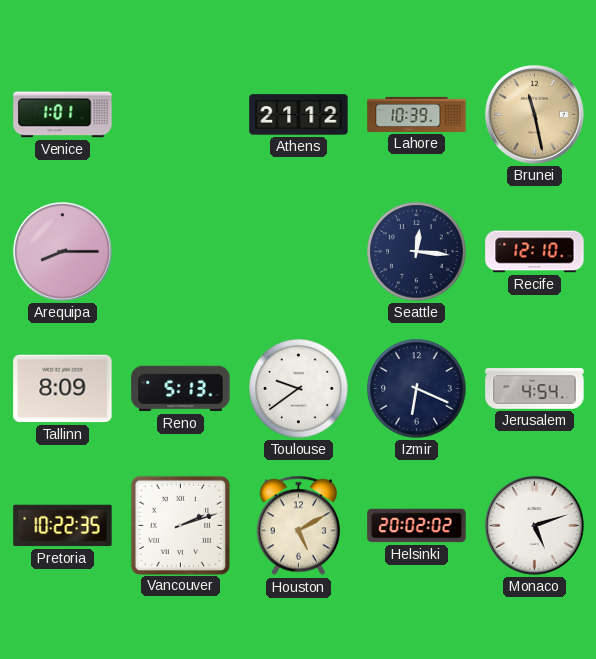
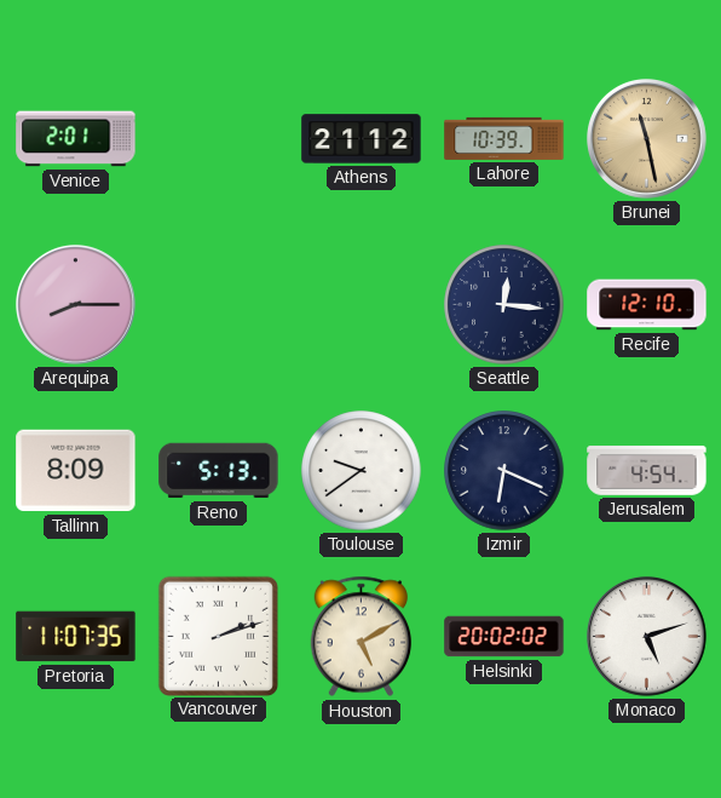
Venice: 1:01 -> 2:01
Pretoria: 10:22 -> 11:07
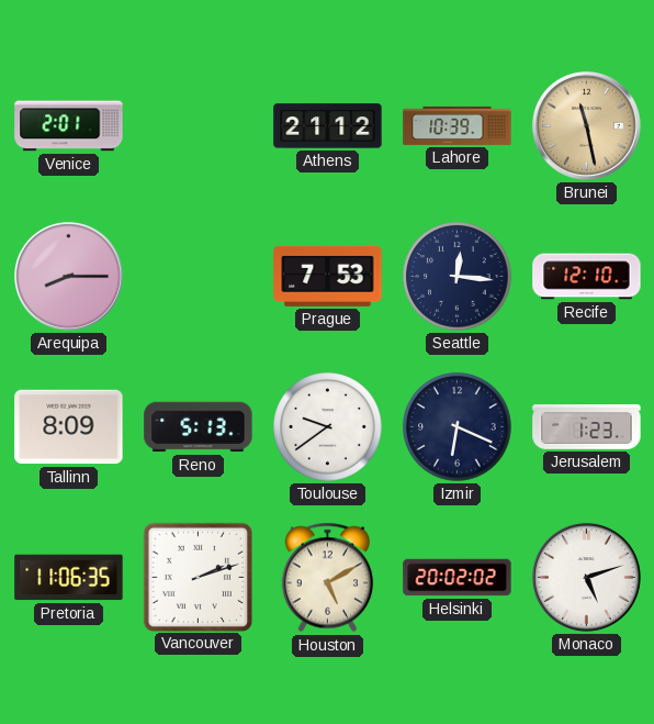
Prague: none -> 7:53
Jerusalem: 4:54 -> 1:23
Pretoria: 11:07 -> 11:06
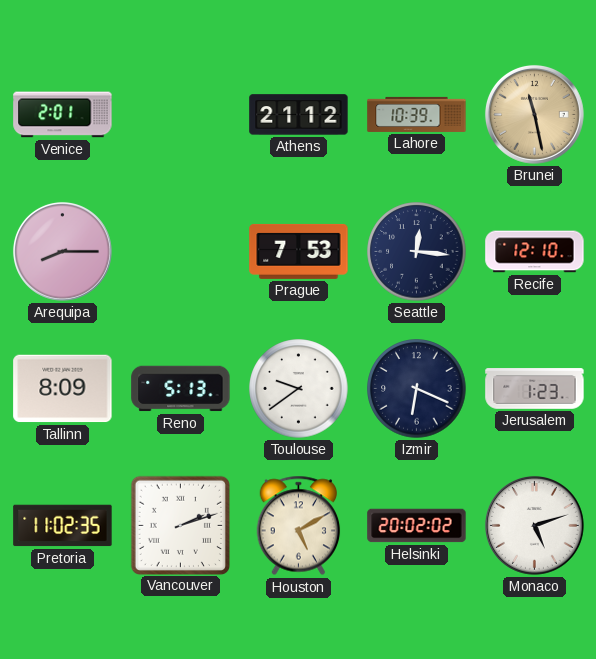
Pretoria: 11:06 -> 11:02
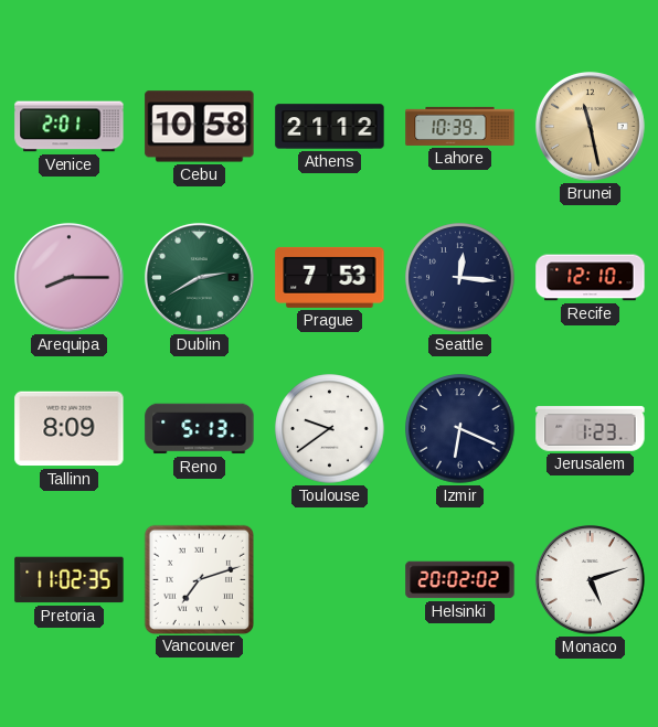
Cebu: none -> 10:58
Dublin: none -> 2:40
Vancouver: 2:12 -> 7:12
Houston: 5:10 -> none
